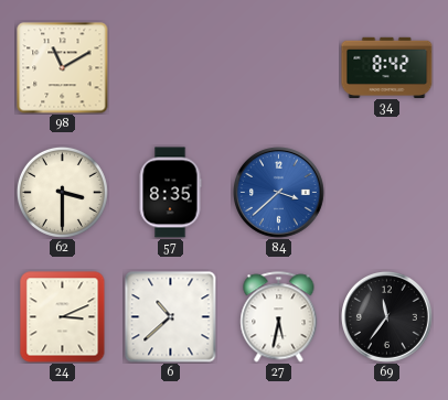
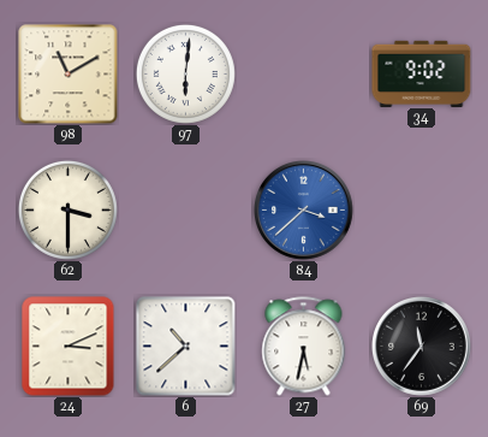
97: none -> 6:01
34: 8:42 -> 9:02
57: 8:35 -> none
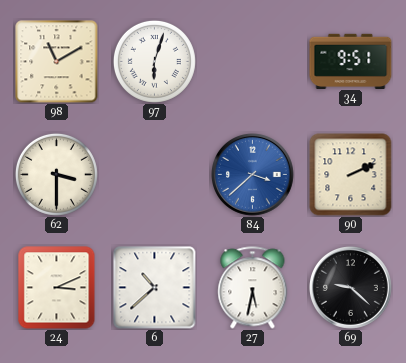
97: 6:01 -> 6:03
34: 9:02 -> 9:51
90: none -> 2:11
69: 11:36 -> 9:22
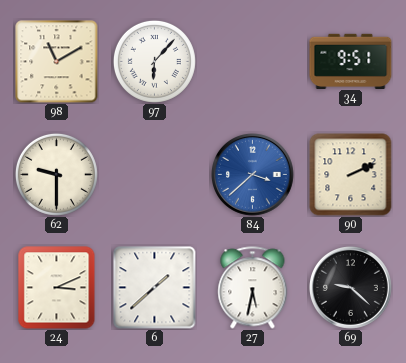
97: 6:03 -> 6:07
62: 3:30 -> 9:30
6: 10:38 -> 1:38
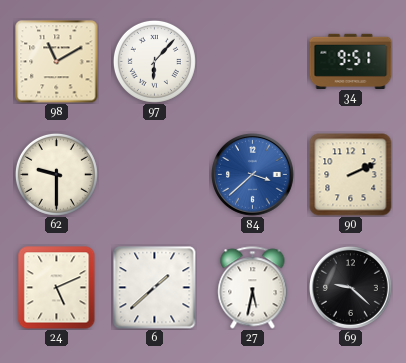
24: 3:11 -> 5:11
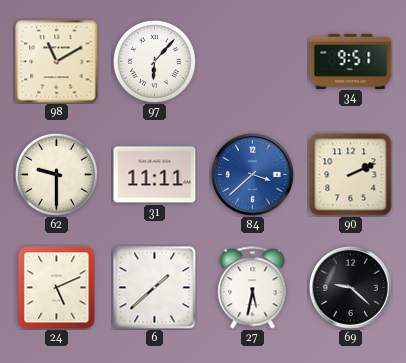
31: none -> 11:11
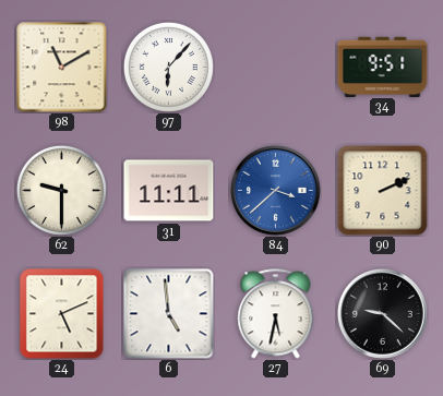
6: 1:38 -> 4:59
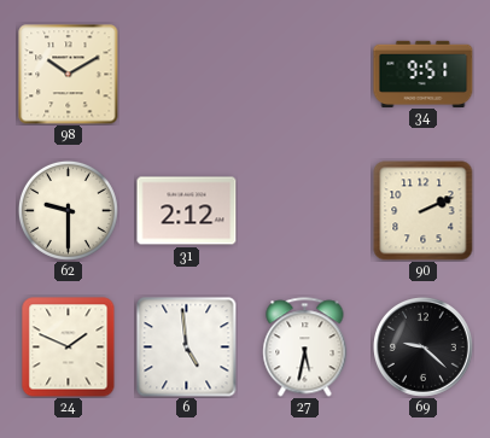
98: 11:10 -> 10:10
97: 6:07 -> none
31: 11:11 -> 2:12
84: 3:38 -> none
24: 5:11 -> 1:49
